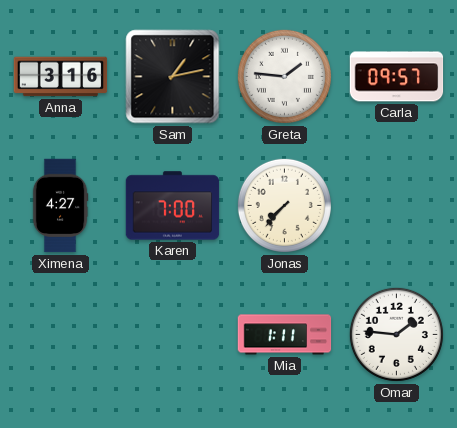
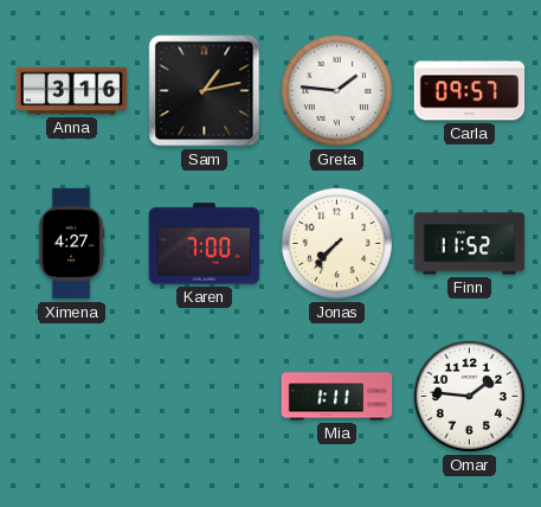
Finn: none -> 11:52
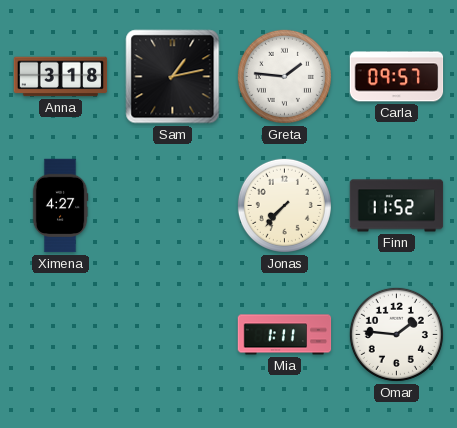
Anna: 3:16 -> 3:18
Karen: 7:00 -> none
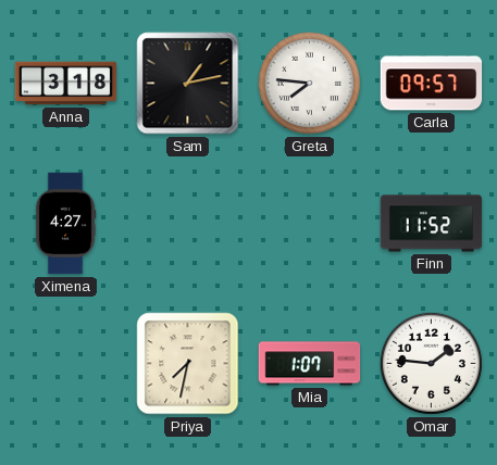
Greta: 1:46 -> 7:46
Jonas: 7:37 -> none
Priya: none -> 7:32
Mia: 1:11 -> 1:07
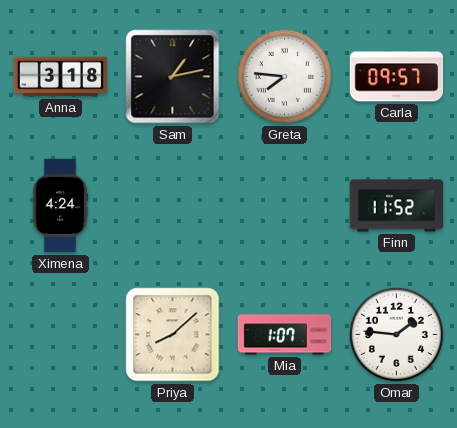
Ximena: 4:27 -> 4:24
Priya: 7:32 -> 8:08
